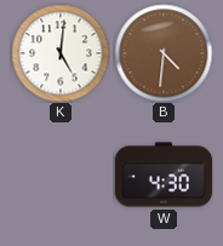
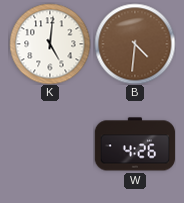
W: 4:30 -> 4:26
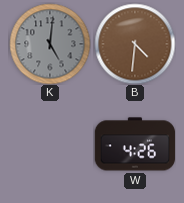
K dial: white -> grey
